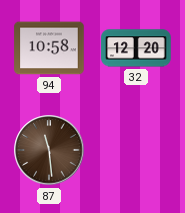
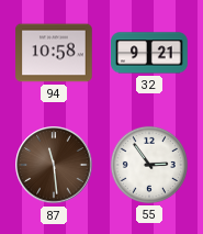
32: 12:20 -> 9:21
55: none -> 2:54
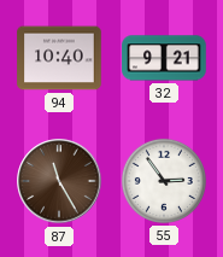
94: 10:58 -> 10:40
87: 11:29 -> 11:25
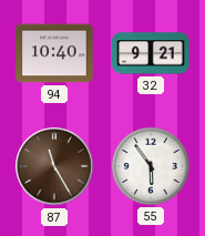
55: 2:54 -> 5:54
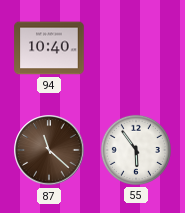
32: 9:21 -> none
87: 11:25 -> 11:22
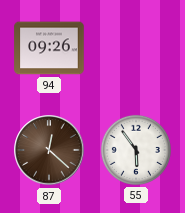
94: 10:40 -> 09:26
87: 11:22 -> 12:22
